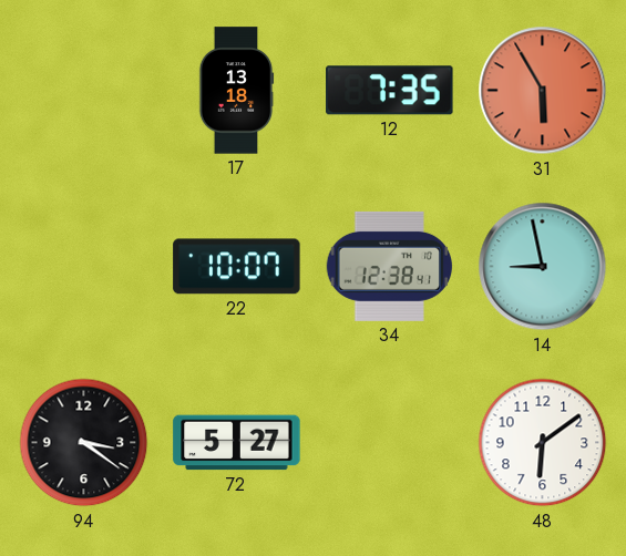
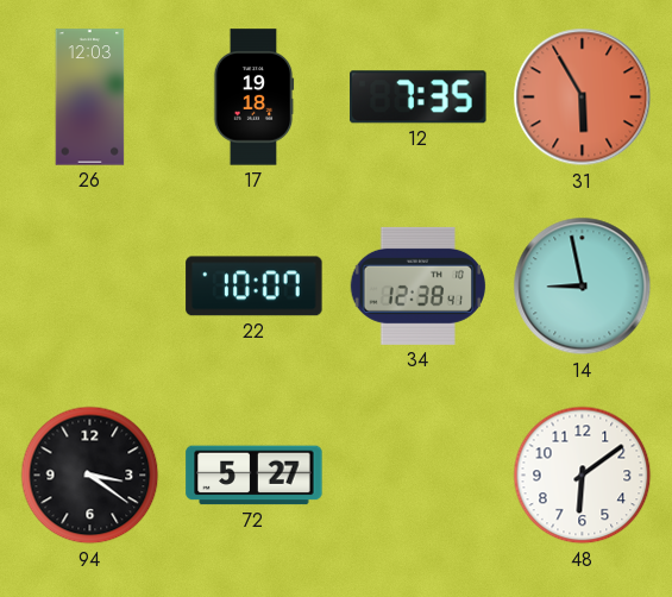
26: none -> 12:03
17: 13:18 -> 19:18
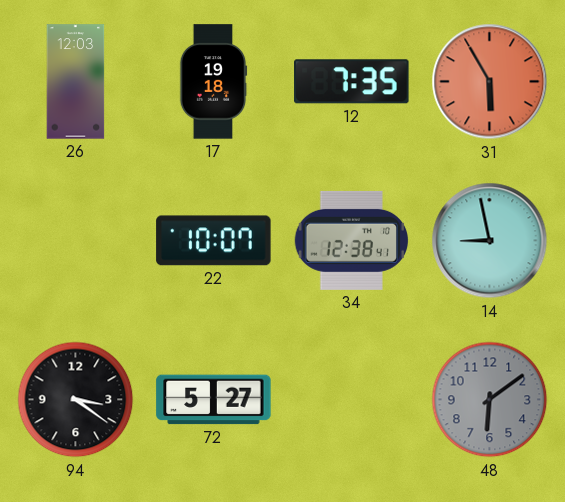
48 dial: white -> grey
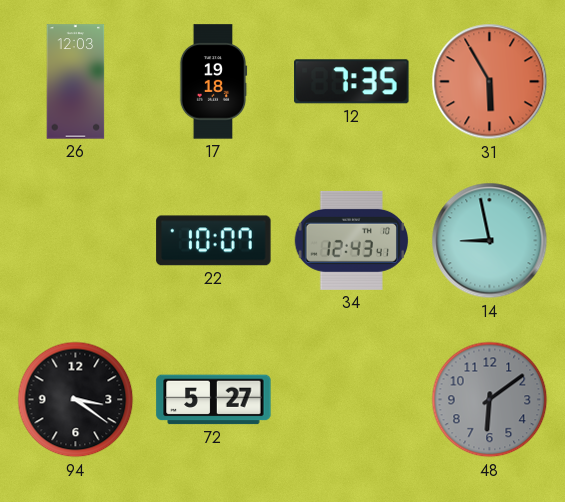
34: 12:38 -> 12:43
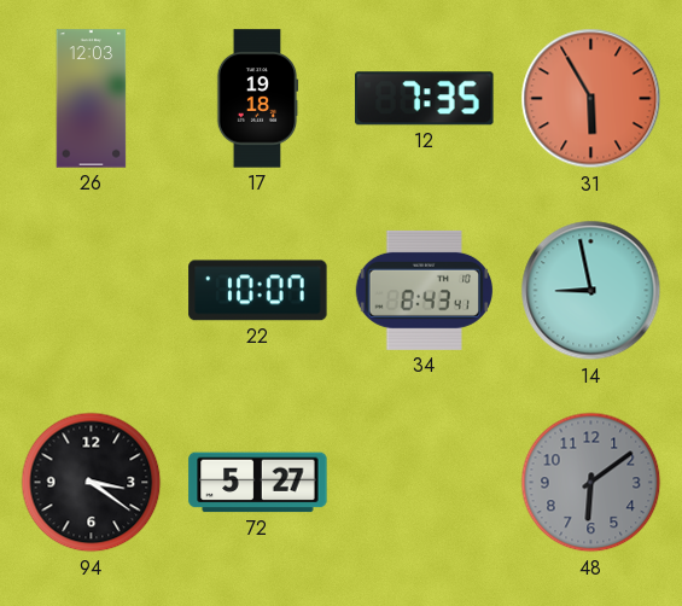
34: 12:43 -> 8:43
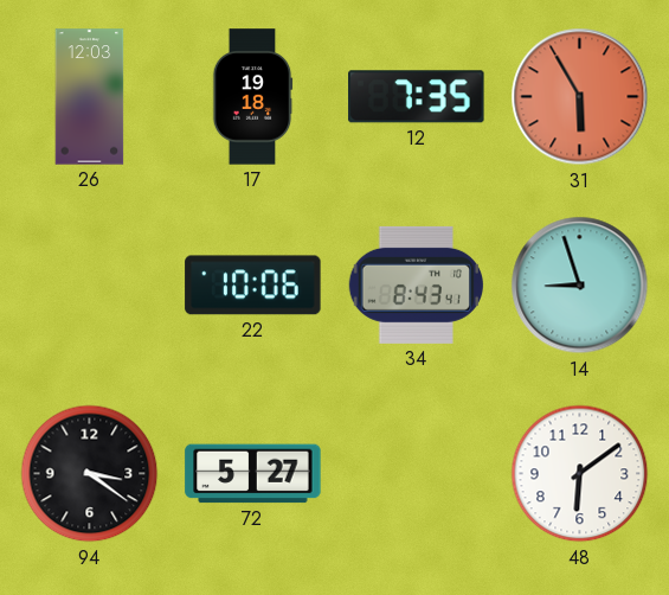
22: 10:07 -> 10:06
14: 8:58 -> 8:57
48 dial: grey -> white
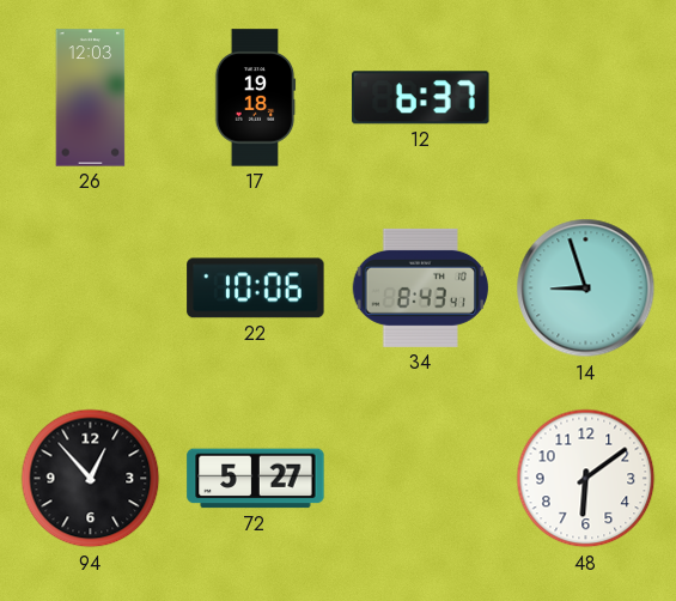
12: 7:35 -> 6:37
31: 5:55 -> none
94: 3:21 -> 12:53
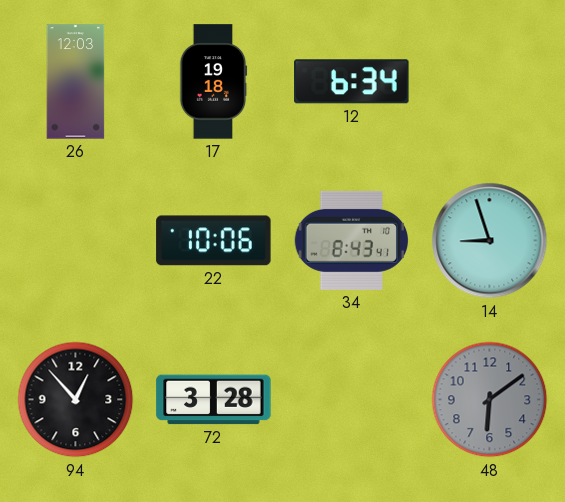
12: 6:37 -> 6:34
72: 5:27 -> 3:28
48 dial: white -> grey
